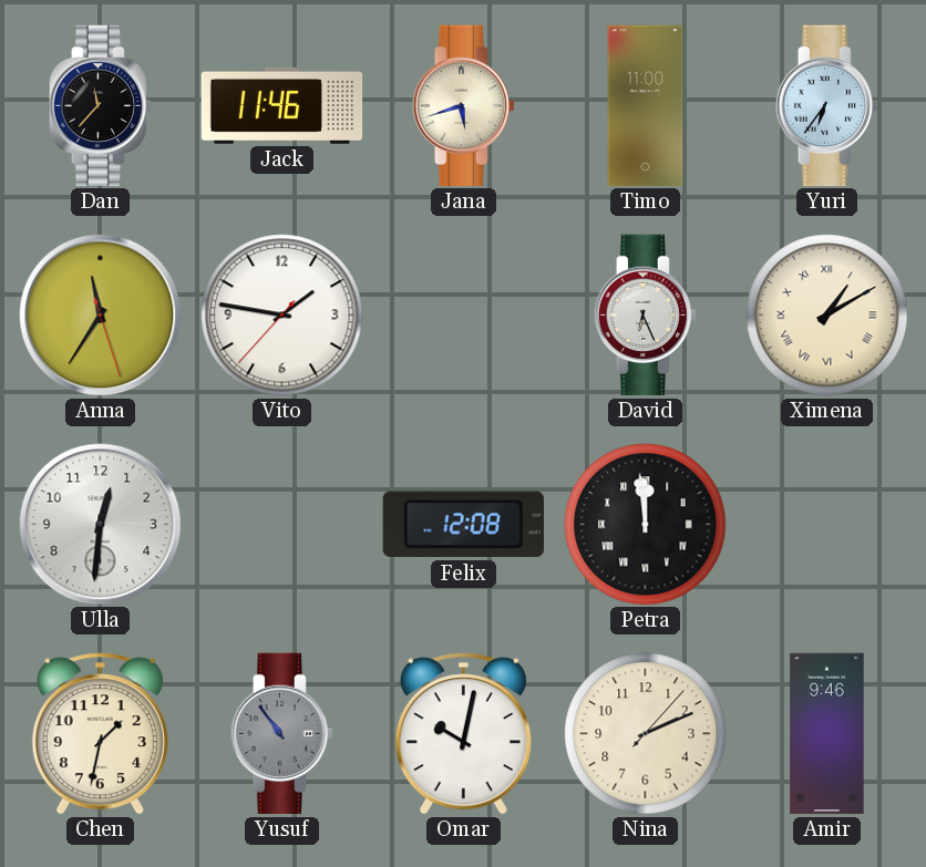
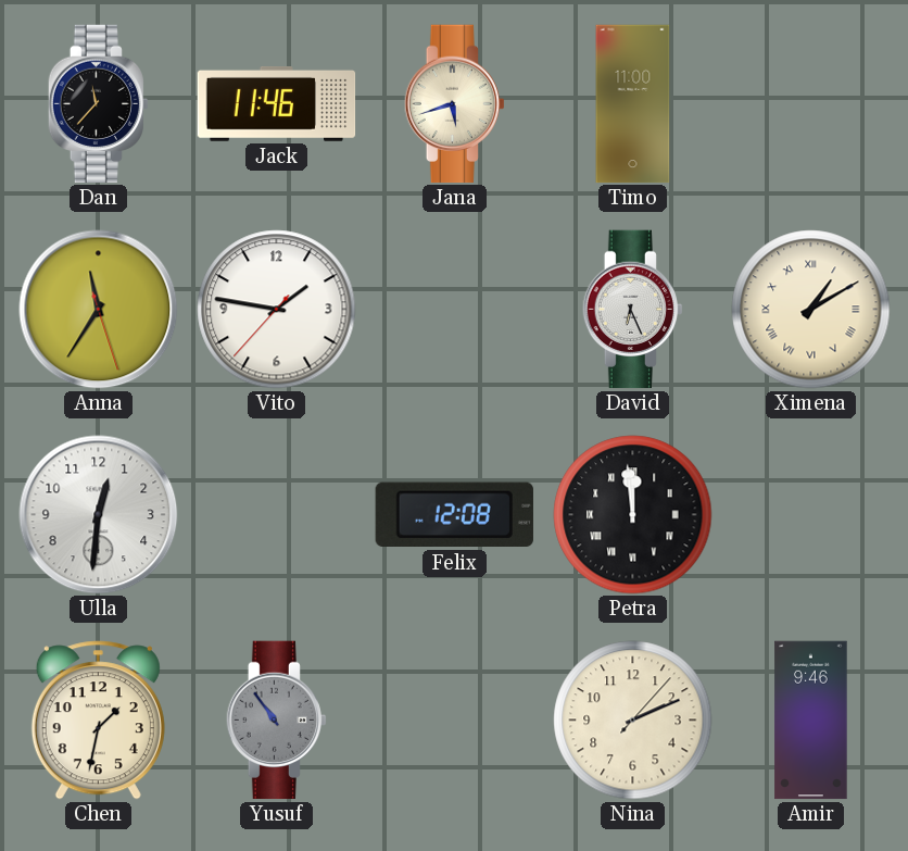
Yuri: 6:36 -> none
Omar: 10:02 -> none
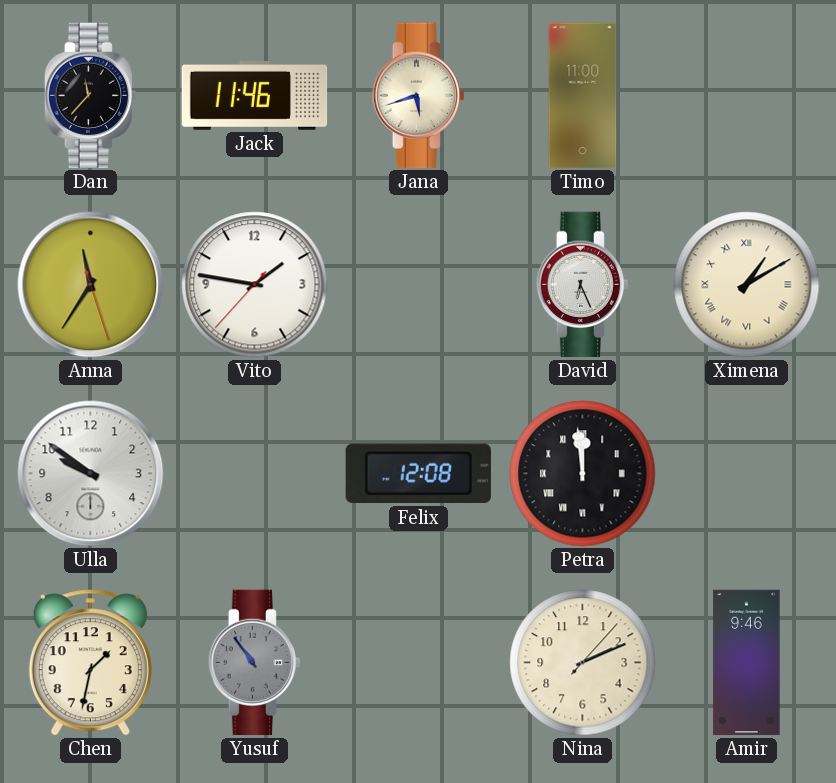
Ulla: 12:31 -> 9:51
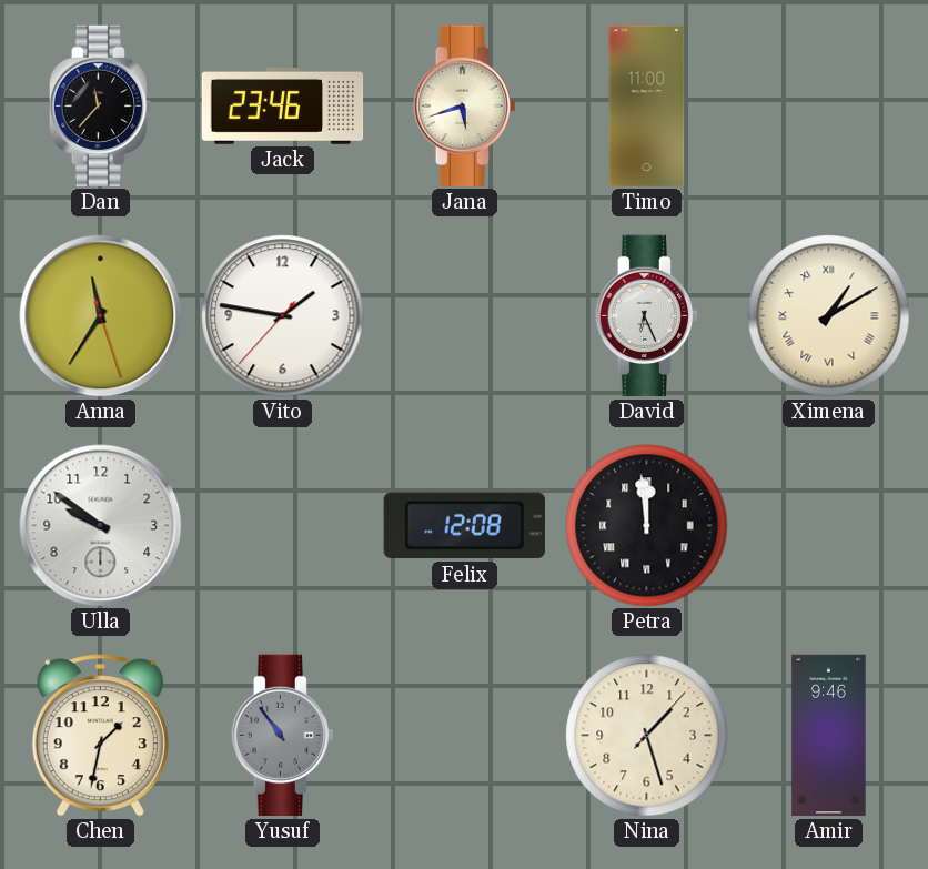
Jack: 11:46 -> 23:46
Nina: 2:11 -> 1:27
